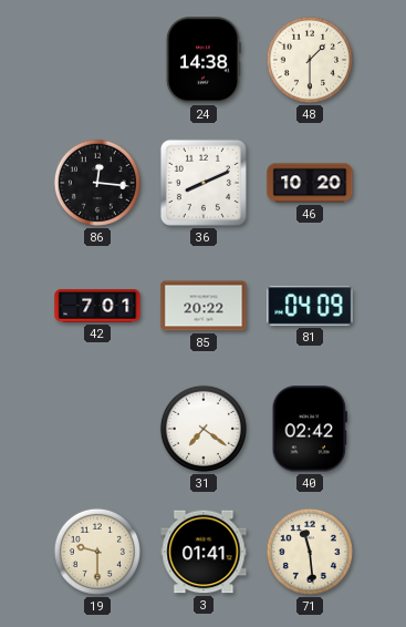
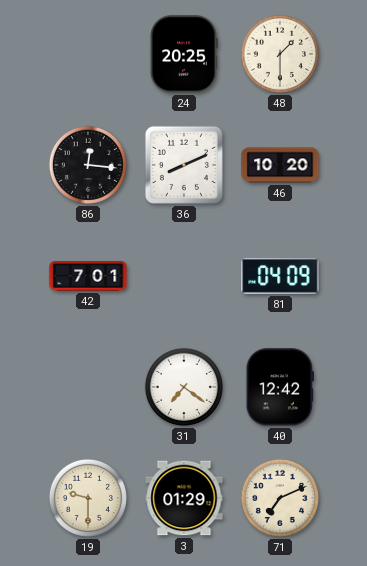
24: 14:38 -> 20:25
85: 20:22 -> none
40: 02:42 -> 12:42
3: 01:41 -> 01:29
71: 11:29 -> 7:11
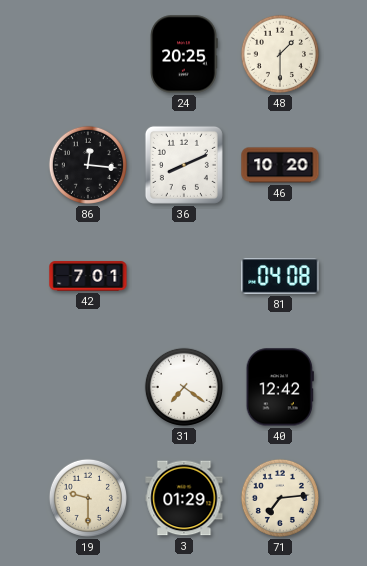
81: 04:09 -> 04:08
71: 7:11 -> 7:14
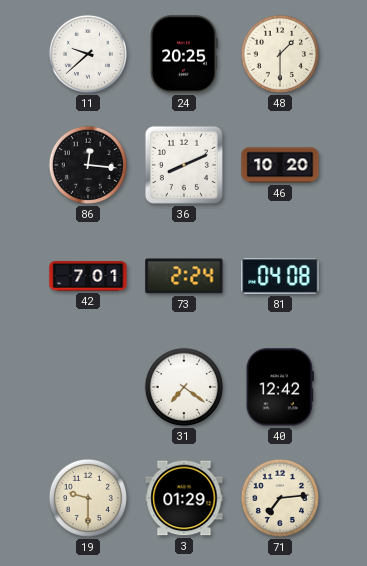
11: none -> 9:38
73: none -> 2:24
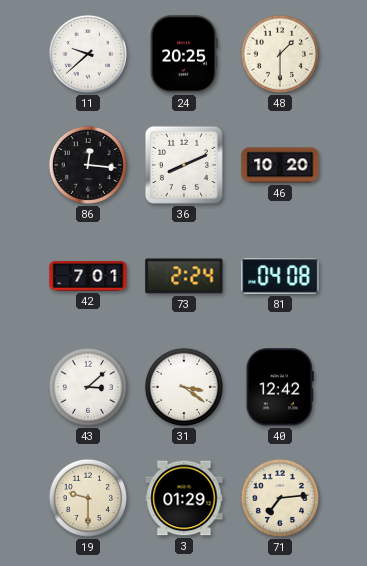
43: none -> 3:08
31: 7:21 -> 3:21
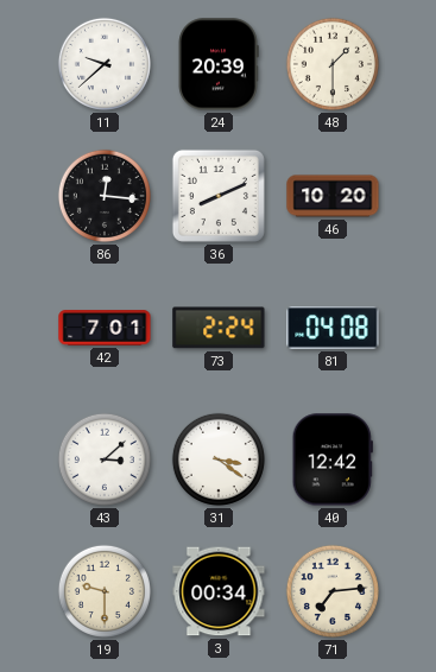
24: 20:25 -> 20:39
3: 01:29 -> 00:34
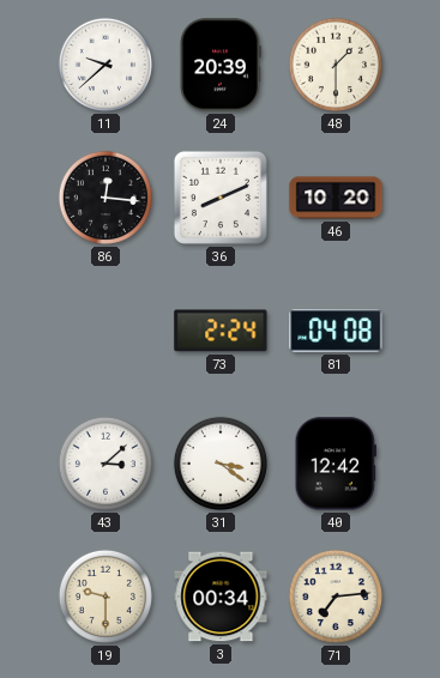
42: 7:01 -> none
